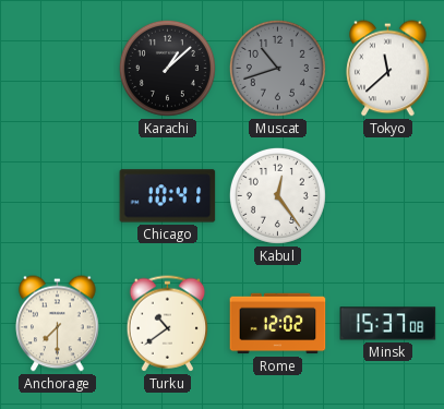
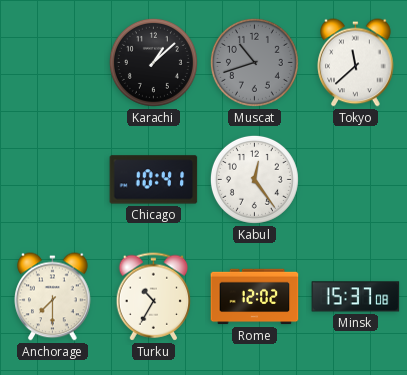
Turku: 10:39 -> 10:35
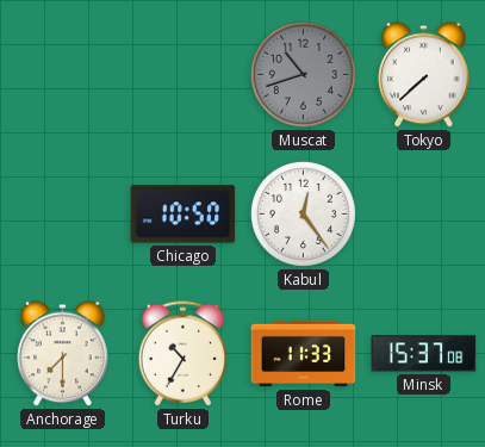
Karachi: 1:08 -> none
Tokyo: 11:38 -> 7:38
Chicago: 10:41 -> 10:50
Rome: 12:02 -> 11:33
